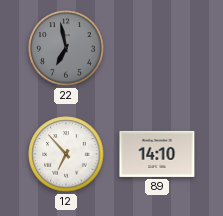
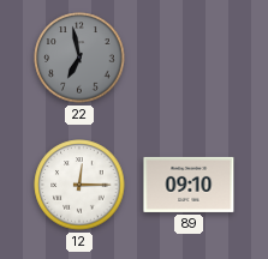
12: 6:53 -> 12:15
89: 14:10 -> 09:10
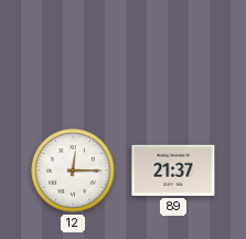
22: 6:58 -> none
89: 09:10 -> 21:37
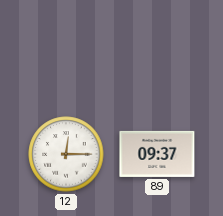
89: 21:37 -> 09:37
